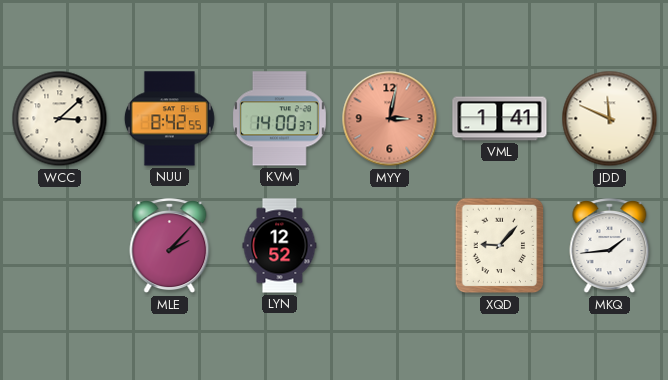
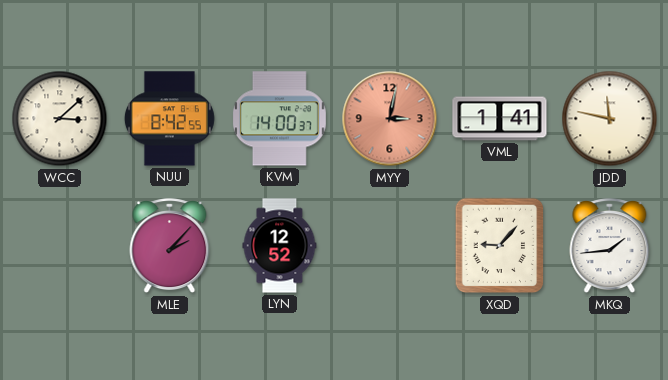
JDD: 11:49 -> 11:47
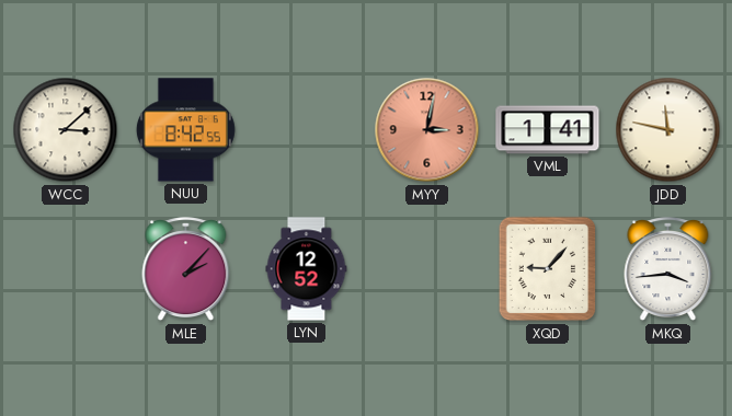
KVM: 14:00 -> none
MKQ: 1:44 -> 3:44
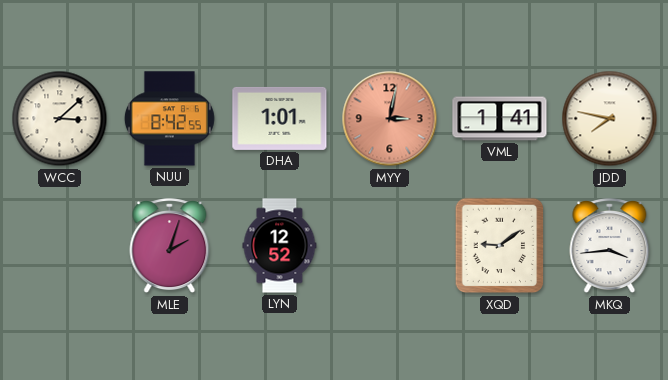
DHA: none -> 1:01
JDD: 11:47 -> 7:47
MLE: 2:07 -> 2:03
XQD: 9:07 -> 9:09
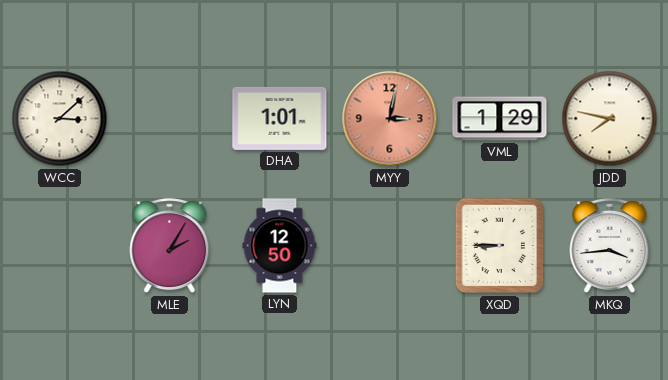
NUU: 8:42 -> none
VML: 1:41 -> 1:29
MLE: 2:03 -> 2:05
LYN: 12:52 -> 12:50
XQD: 9:09 -> 8:45
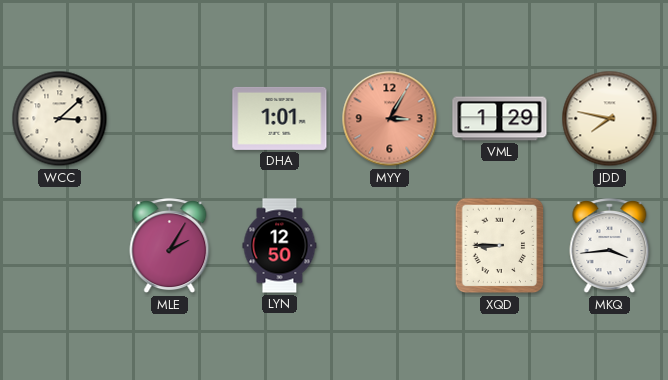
MYY: 3:02 -> 3:05
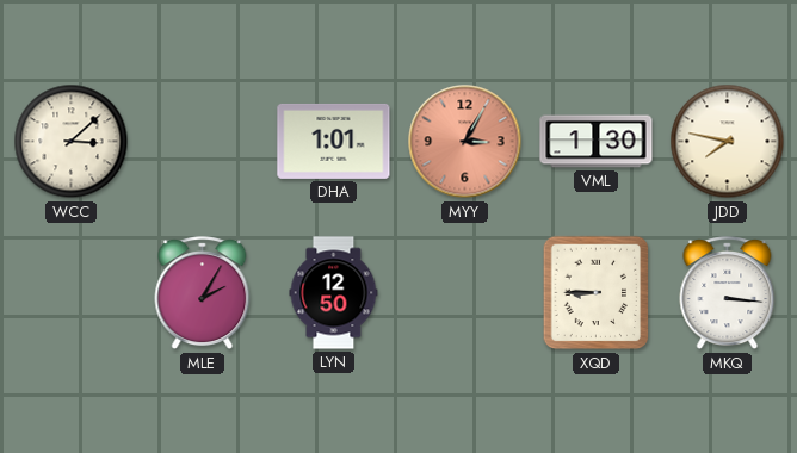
VML: 1:29 -> 1:30
MKQ: 3:44 -> 3:16
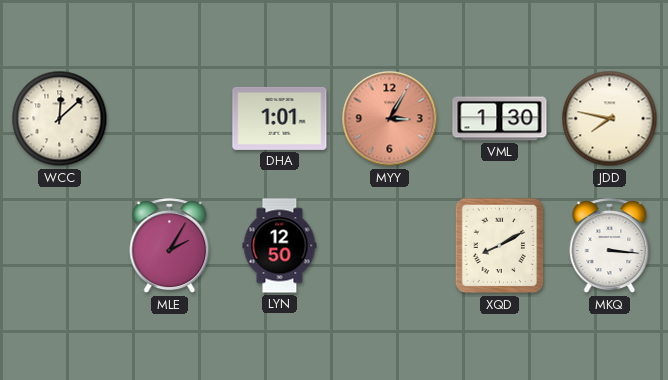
WCC: 3:08 -> 12:08
XQD: 8:45 -> 8:10
